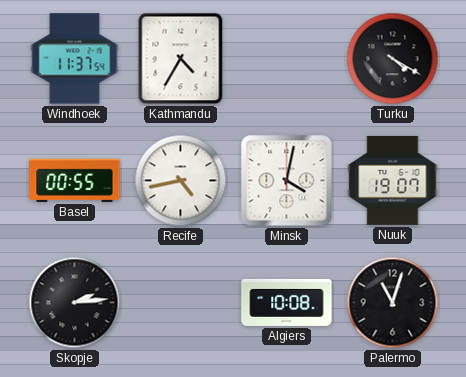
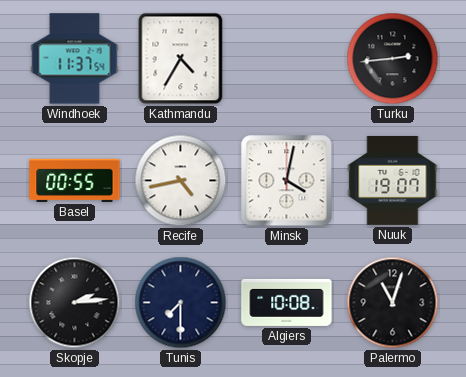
Turku: 4:20 -> 2:44
Tunis: none -> 7:30
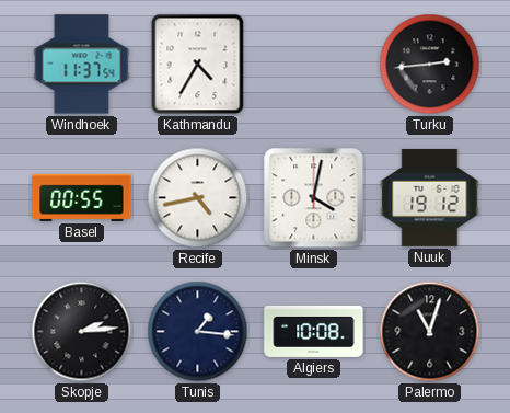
Nuuk: 19:07 -> 19:12
Tunis: 7:30 -> 1:16
